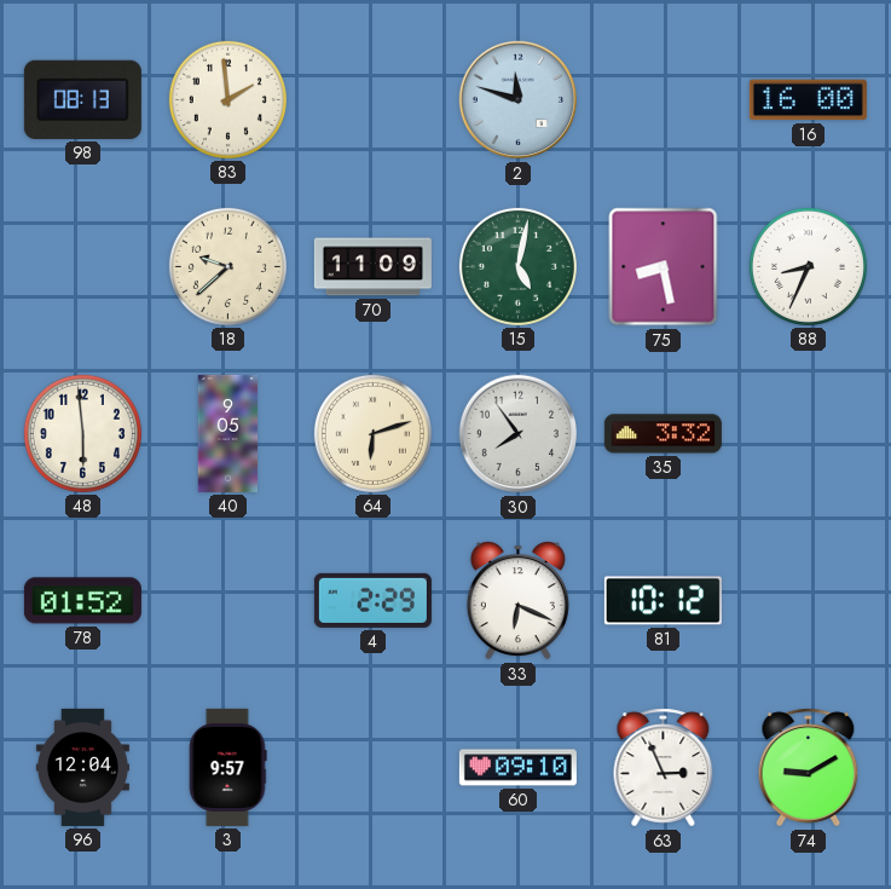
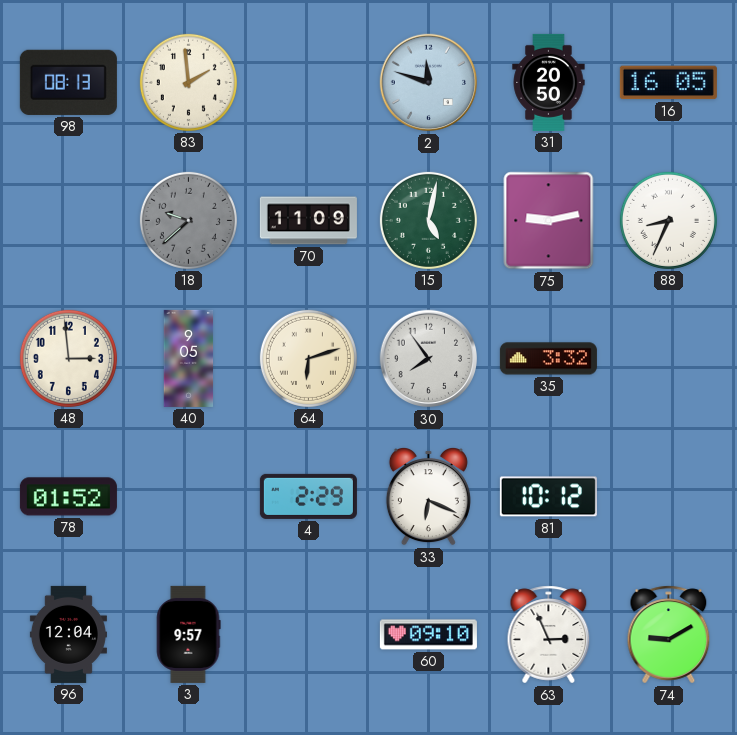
31: none -> 20:50
16: 16:00 -> 16:05
18 dial: cream -> grey
75: 8:28 -> 9:13
48: 5:59 -> 2:59
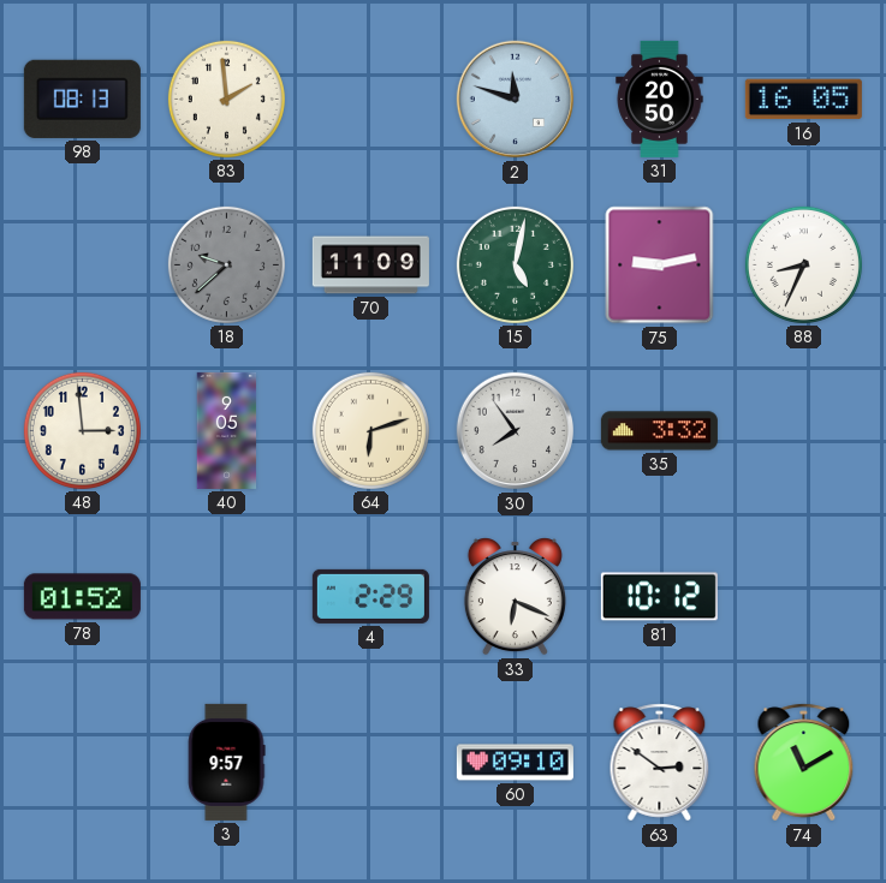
96: 12:04 -> none
63: 2:56 -> 2:51
74: 9:10 -> 11:10
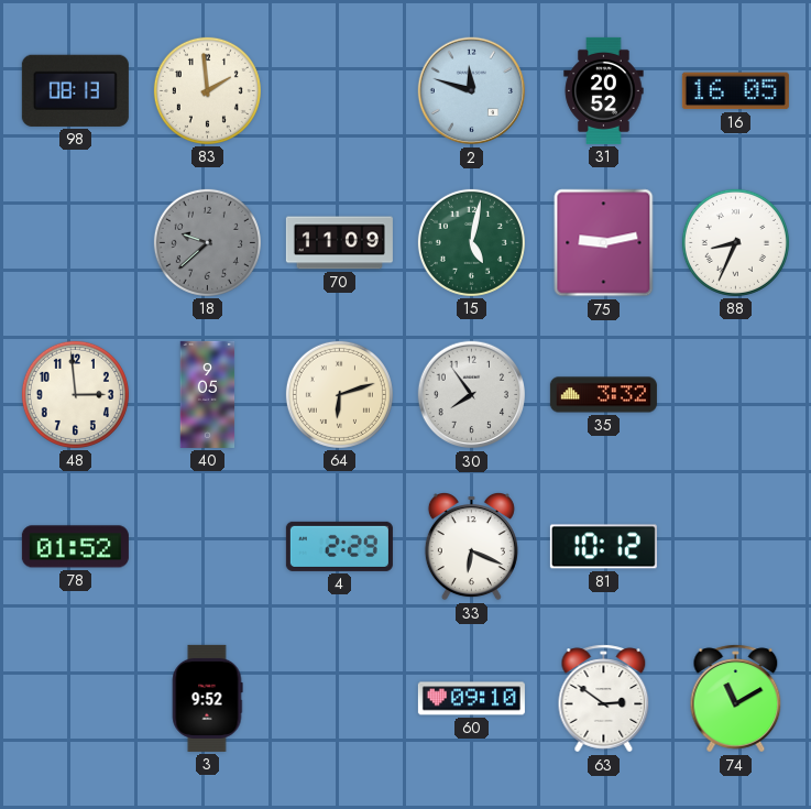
31: 20:50 -> 20:52
3: 9:57 -> 9:52
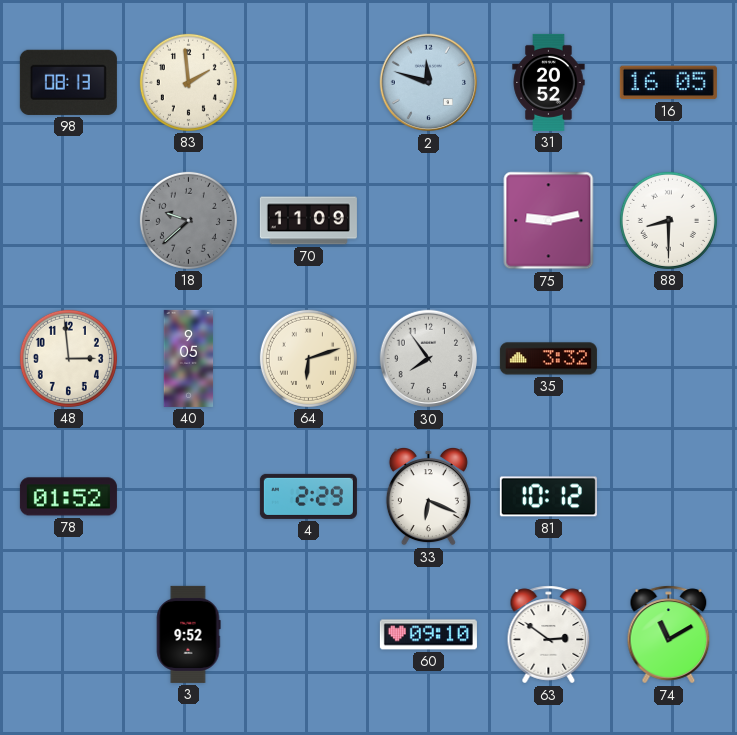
15: 5:02 -> none
88: 8:34 -> 8:30
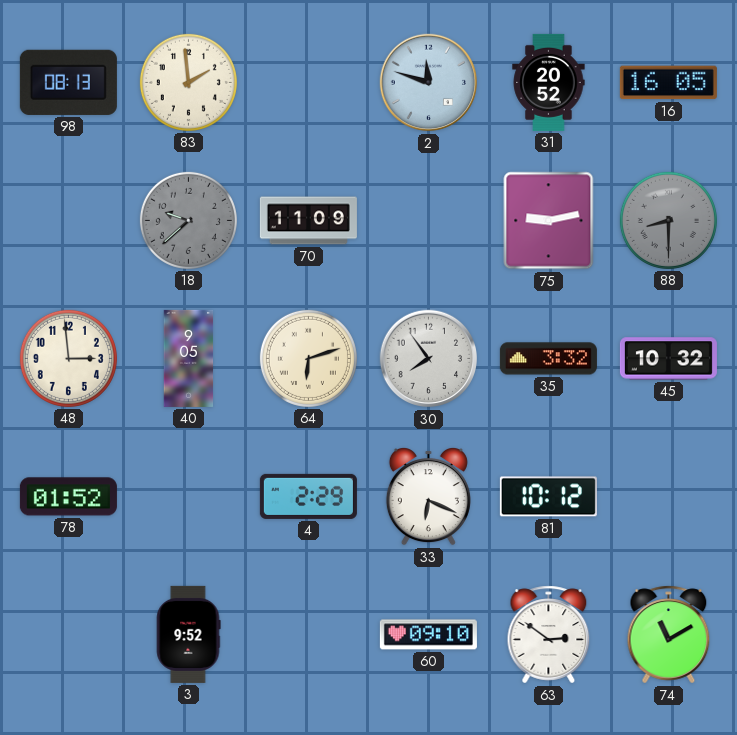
88 dial: white -> grey
45: none -> 10:32
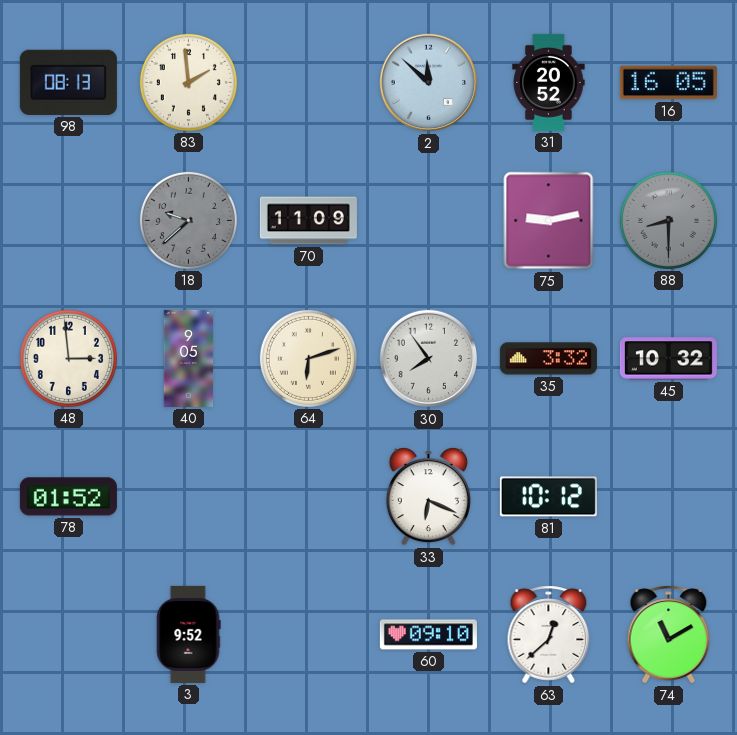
2: 11:48 -> 11:52
4: 2:29 -> none
63: 2:51 -> 12:38
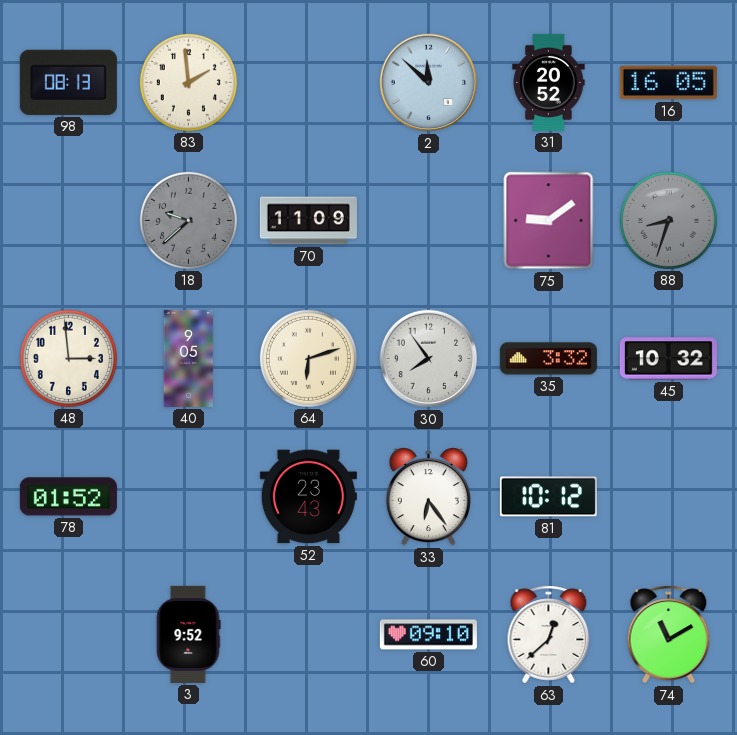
75: 9:13 -> 9:09
88: 8:30 -> 8:33
52: none -> 23:43
33: 6:19 -> 6:24
